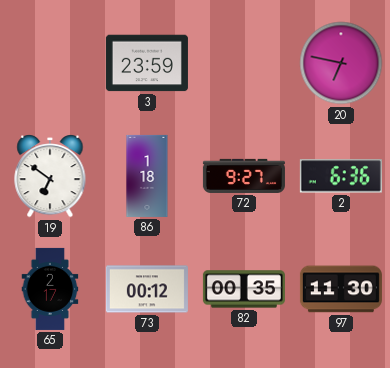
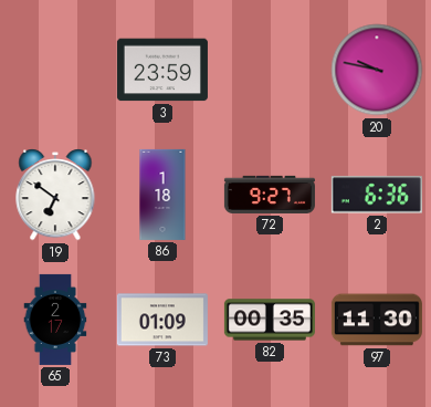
20: 6:47 -> 9:47
73: 00:12 -> 01:09
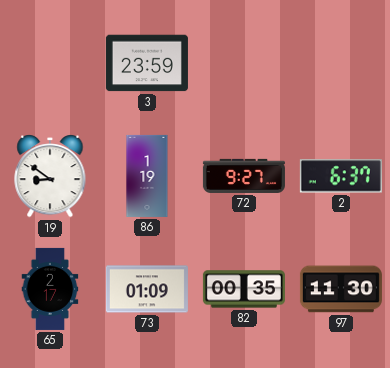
20: 9:47 -> none
19: 6:51 -> 8:51
86: 1:18 -> 1:19
2: 6:36 -> 6:37
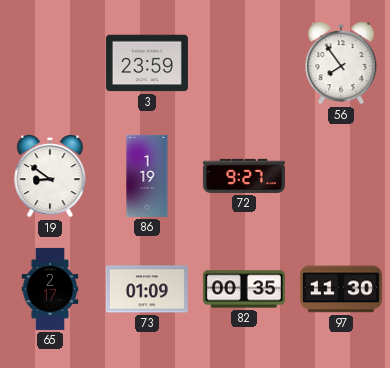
56: none -> 7:54
2: 6:37 -> none
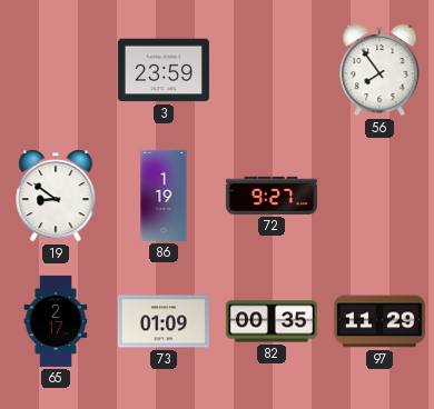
97: 11:30 -> 11:29
